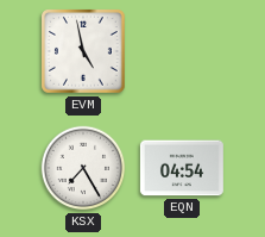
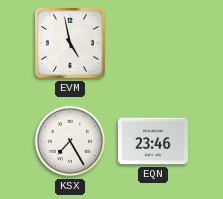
EQN: 04:54 -> 23:46
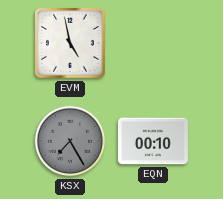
KSX dial: white -> grey
EQN: 23:46 -> 00:10
